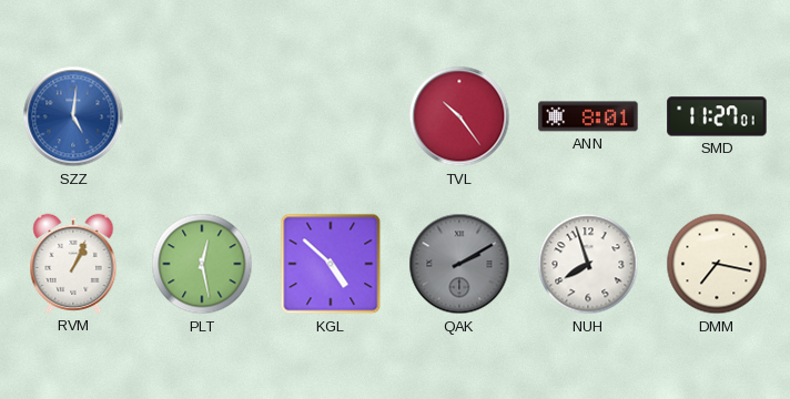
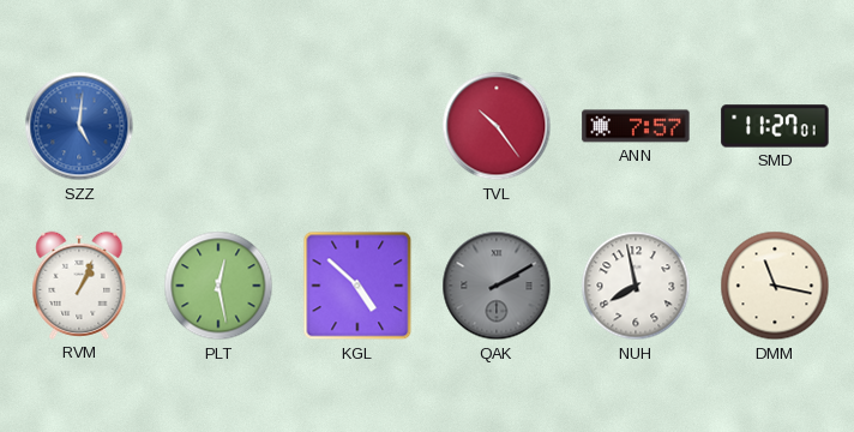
ANN: 8:01 -> 7:57
NUH: 7:57 -> 7:58
DMM: 7:17 -> 11:17
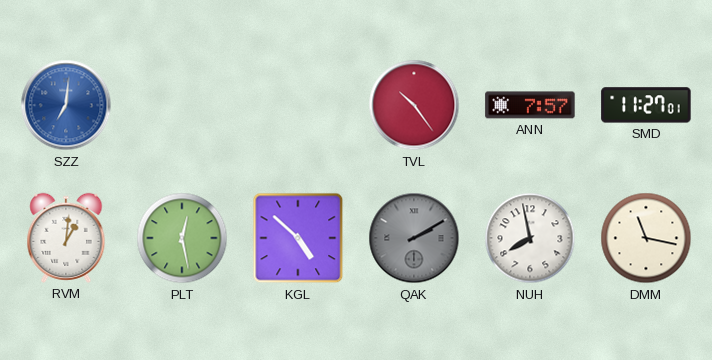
SZZ: 5:01 -> 7:01
RVM: 1:04 -> 1:01
